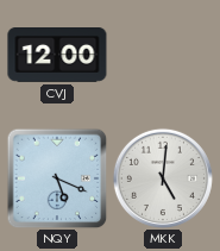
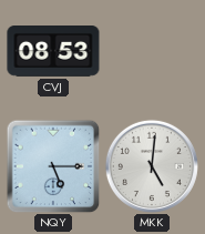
CVJ: 12:00 -> 08:53
NQY: 5:19 -> 5:15
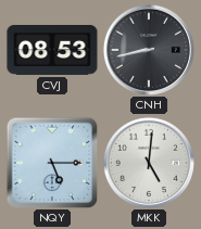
CNH: none -> 8:43
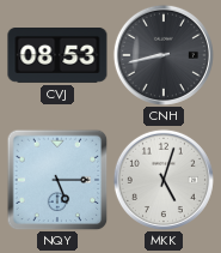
MKK: 5:01 -> 5:03
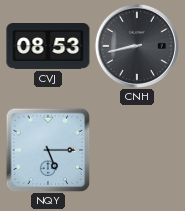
MKK: 5:03 -> none
